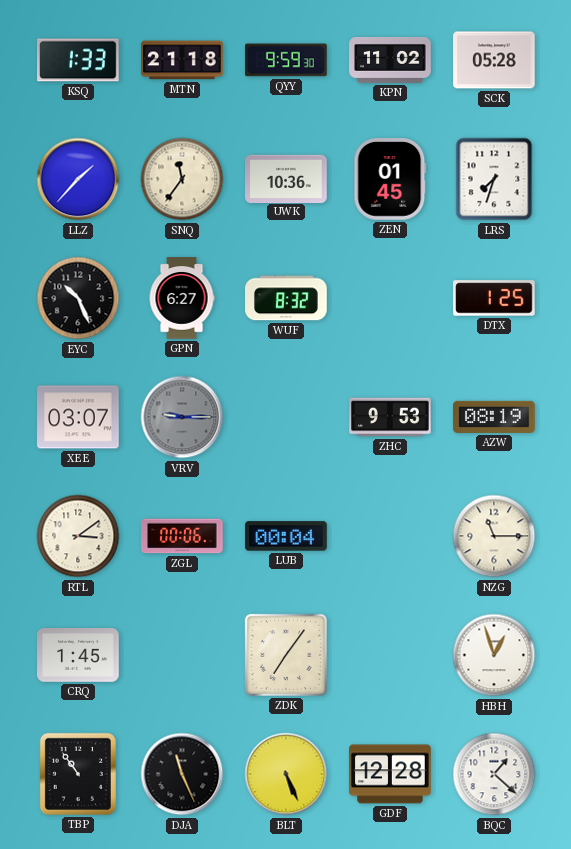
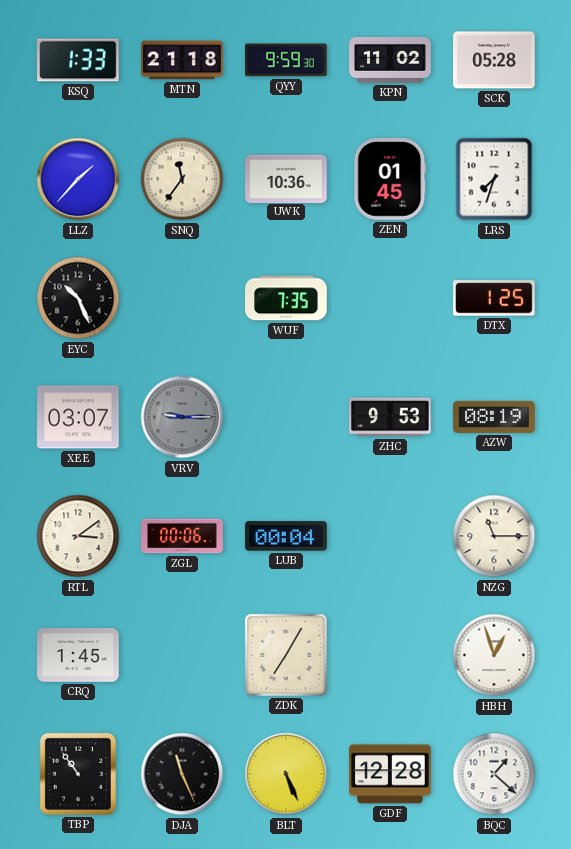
GPN: 6:27 -> none
WUF: 8:32 -> 7:35
ZDK: 7:06 -> 7:05
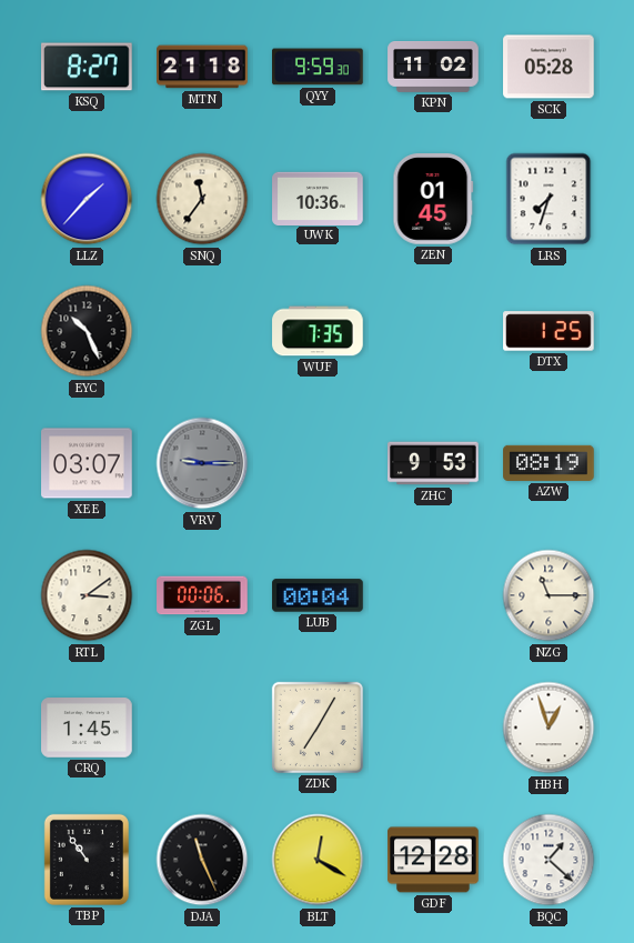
KSQ: 1:33 -> 8:27
BLT: 5:26 -> 12:20
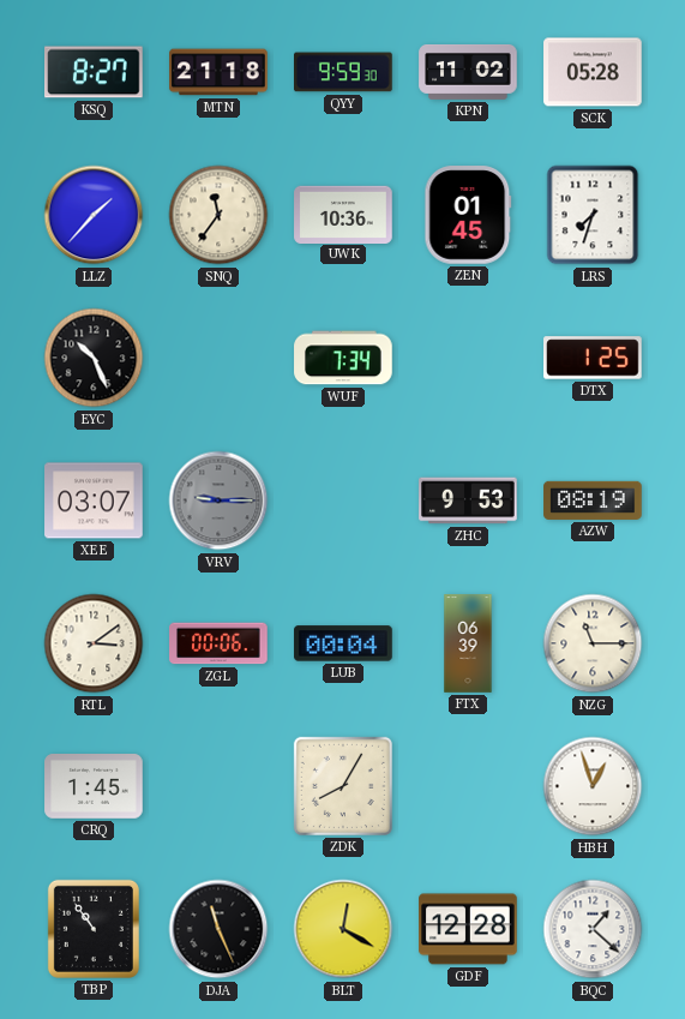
WUF: 7:35 -> 7:34
FTX: none -> 06:39
ZDK: 7:05 -> 8:05
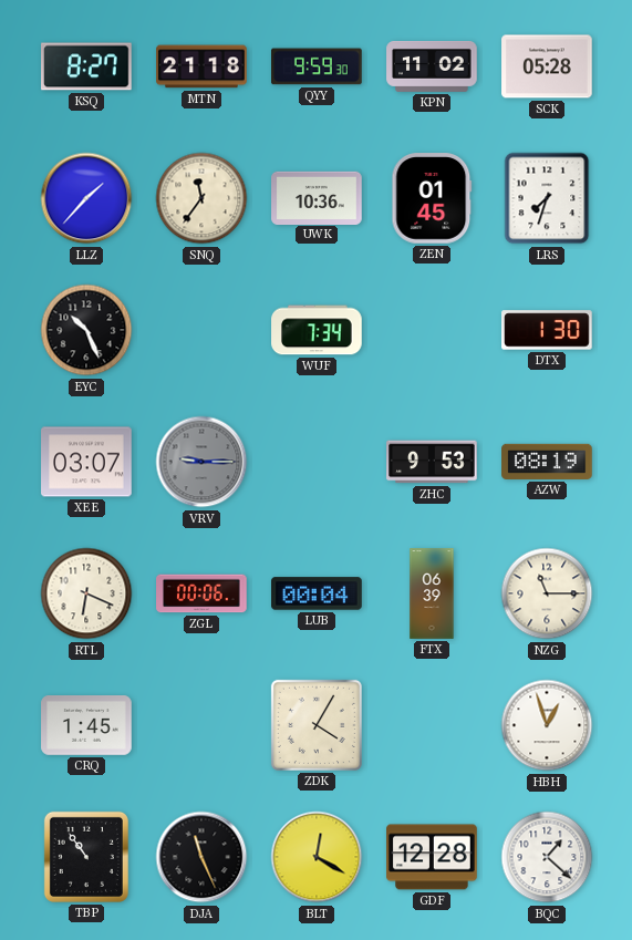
DTX: 1:25 -> 1:30
RTL: 3:09 -> 6:19
ZDK: 8:05 -> 4:05
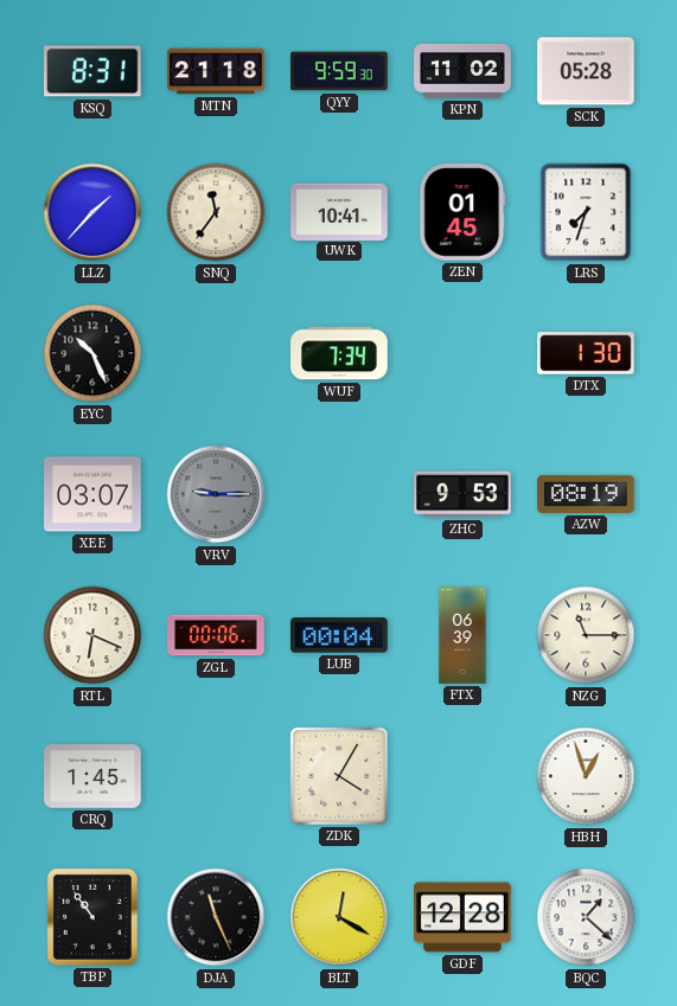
KSQ: 8:27 -> 8:31
UWK: 10:36 -> 10:41
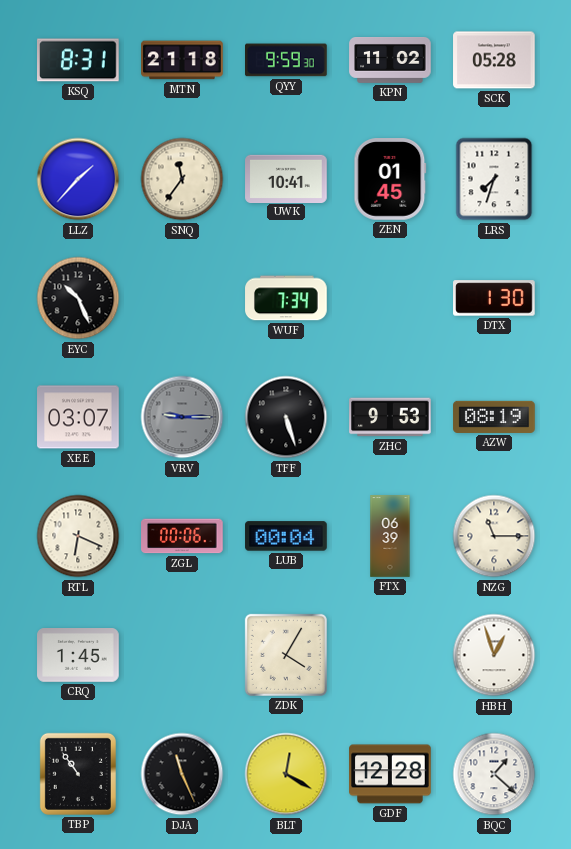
TFF: none -> 5:27
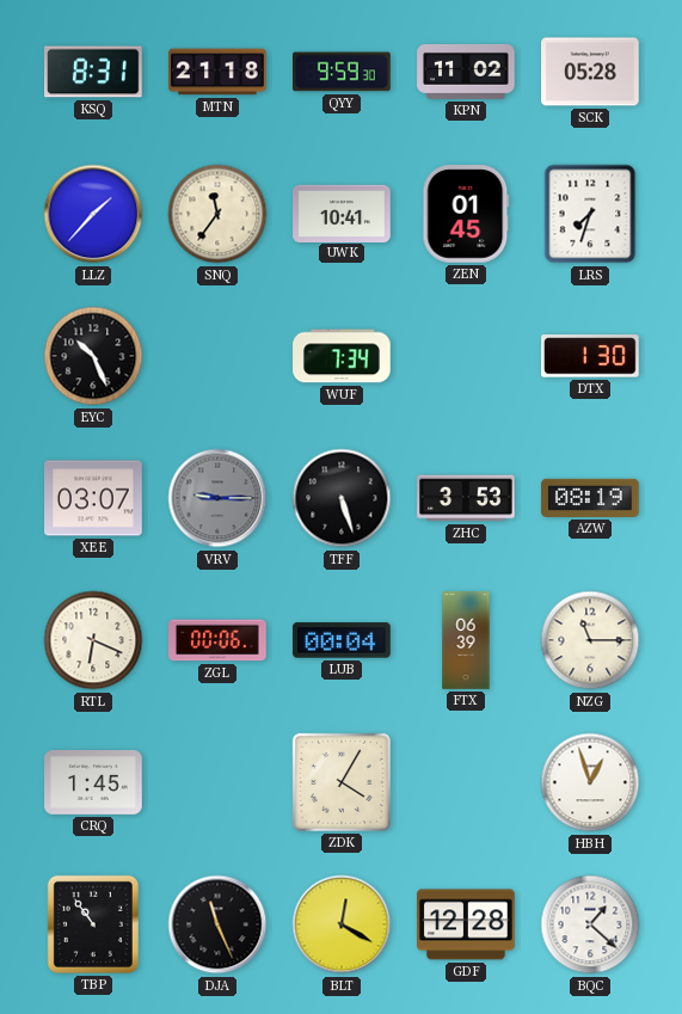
ZHC: 9:53 -> 3:53
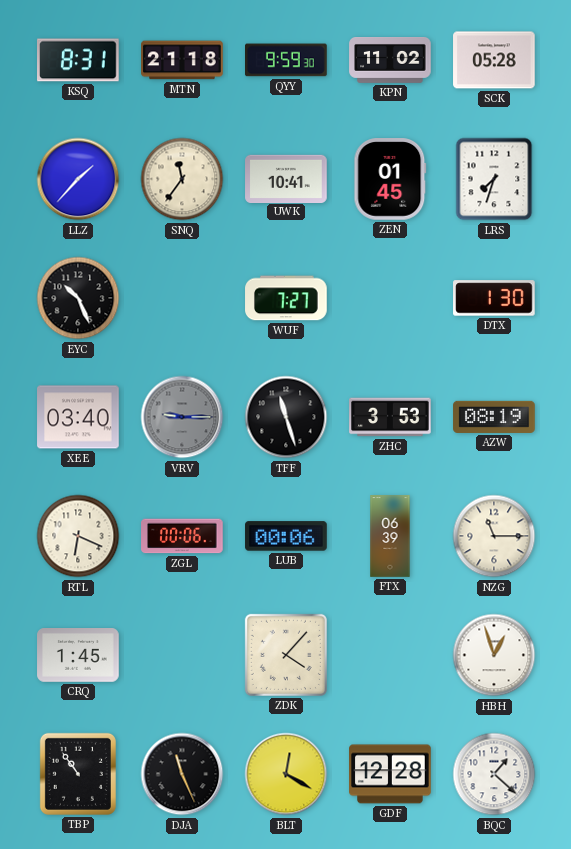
WUF: 7:34 -> 7:27
XEE: 03:07 -> 03:40
TFF: 5:27 -> 11:27
LUB: 00:04 -> 00:06
ZDK: 4:05 -> 4:07
